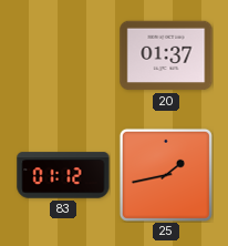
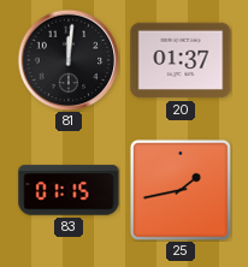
81: none -> 12:01
83: 01:12 -> 01:15
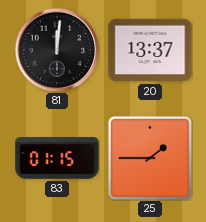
20: 01:37 -> 13:37
25: 1:43 -> 1:45
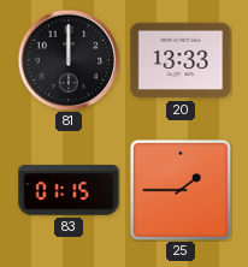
81: 12:01 -> 12:00
20: 13:37 -> 13:33
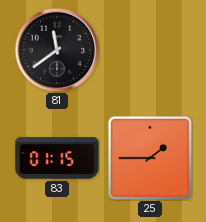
81: 12:00 -> 11:39
20: 13:33 -> none
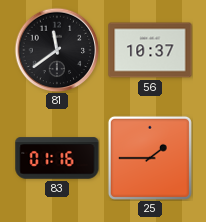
56: none -> 10:37
83: 01:15 -> 01:16
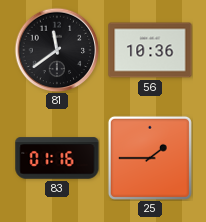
56: 10:37 -> 10:36
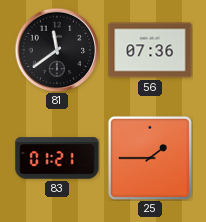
56: 10:36 -> 07:36
83: 01:16 -> 01:21
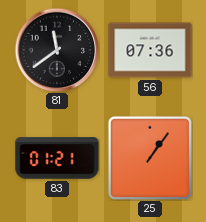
25: 1:45 -> 1:06
